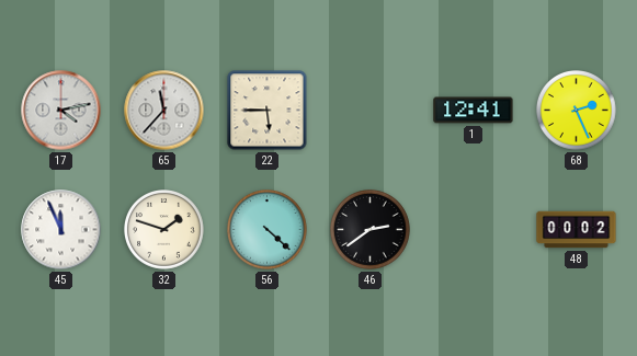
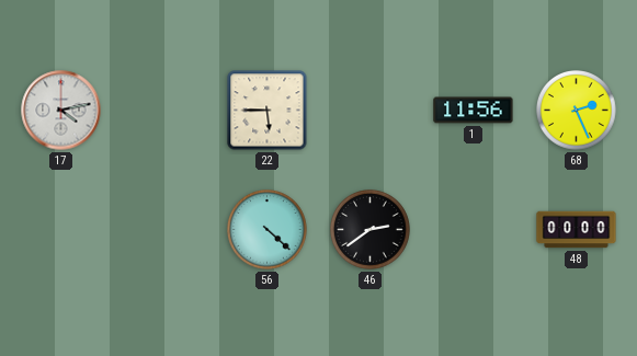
65: 11:37 -> none
1: 12:41 -> 11:56
45: 11:56 -> none
32: 1:48 -> none
48: 00:02 -> 00:00
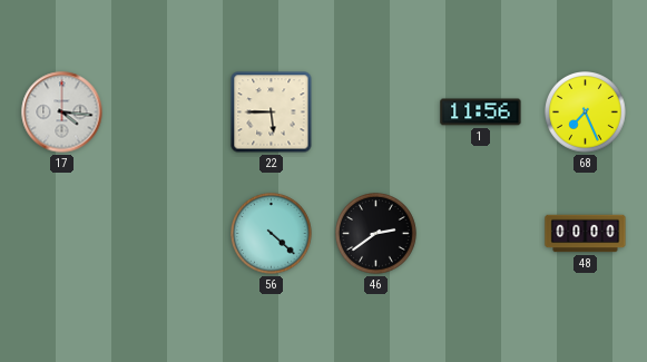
17: 4:13 -> 4:16
68: 2:26 -> 7:26
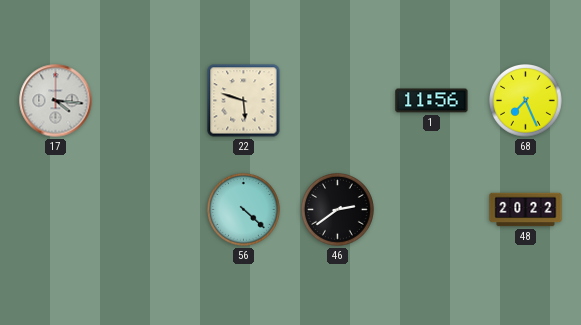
22: 5:45 -> 5:48
48: 00:00 -> 20:22
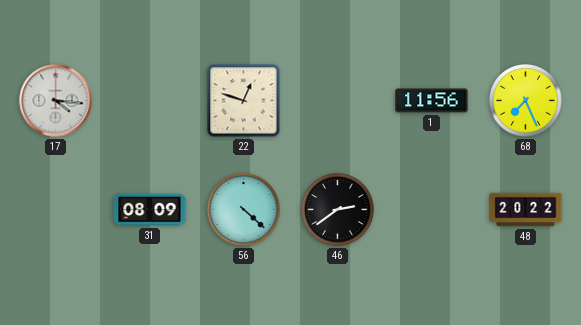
22: 5:48 -> 12:48
31: none -> 08:09
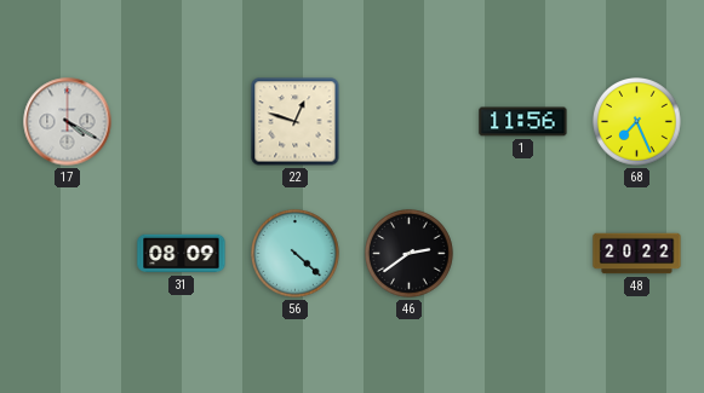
17: 4:16 -> 4:20
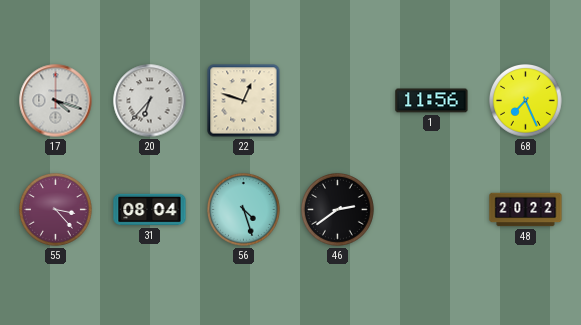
17: 4:20 -> 4:18
20: none -> 6:37
55: none -> 3:23
31: 08:09 -> 08:04
56: 4:22 -> 4:27
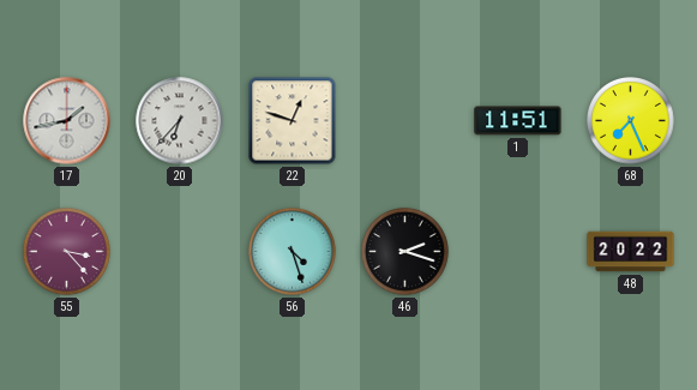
17: 4:18 -> 1:43
1: 11:56 -> 11:51
31: 08:04 -> none
46: 2:39 -> 2:18
